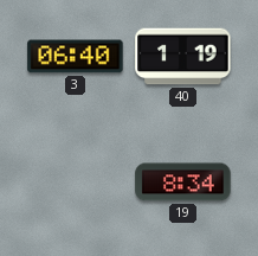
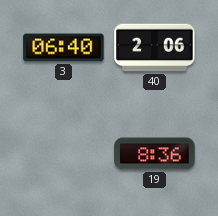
40: 1:19 -> 2:06
19: 8:34 -> 8:36
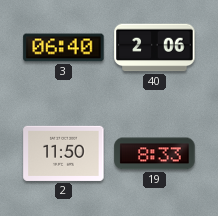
2: none -> 11:50
19: 8:36 -> 8:33
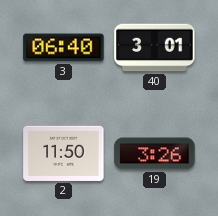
40: 2:06 -> 3:01
19: 8:33 -> 3:26
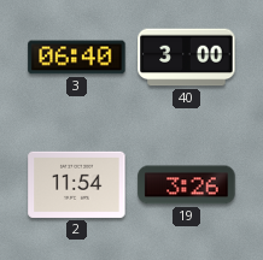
40: 3:01 -> 3:00
2: 11:50 -> 11:54
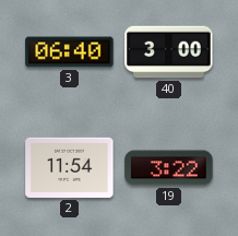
19: 3:26 -> 3:22
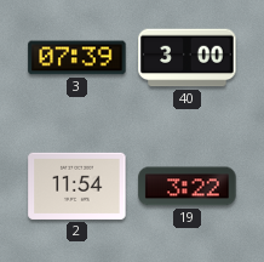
3: 06:40 -> 07:39
